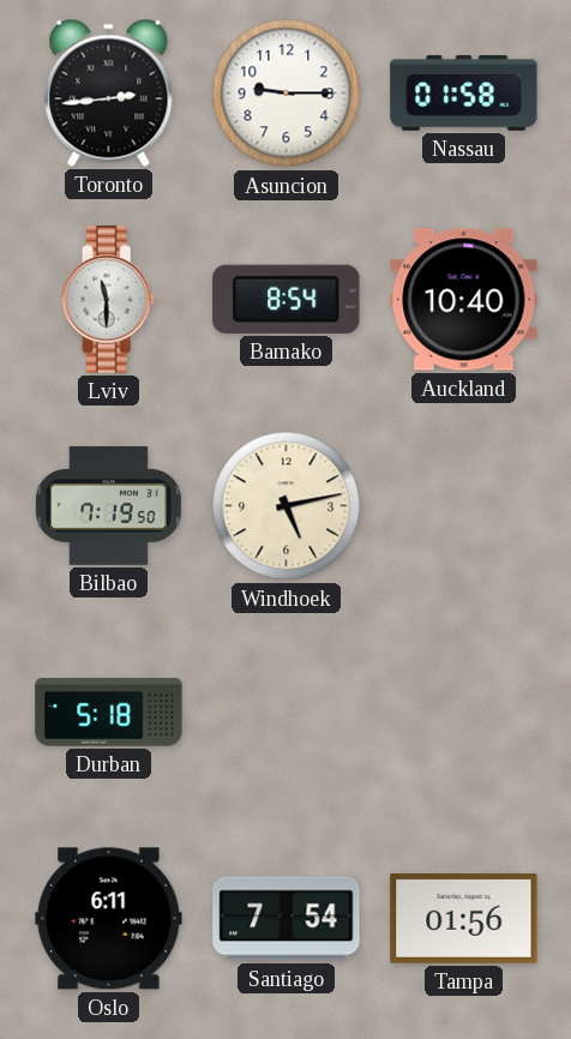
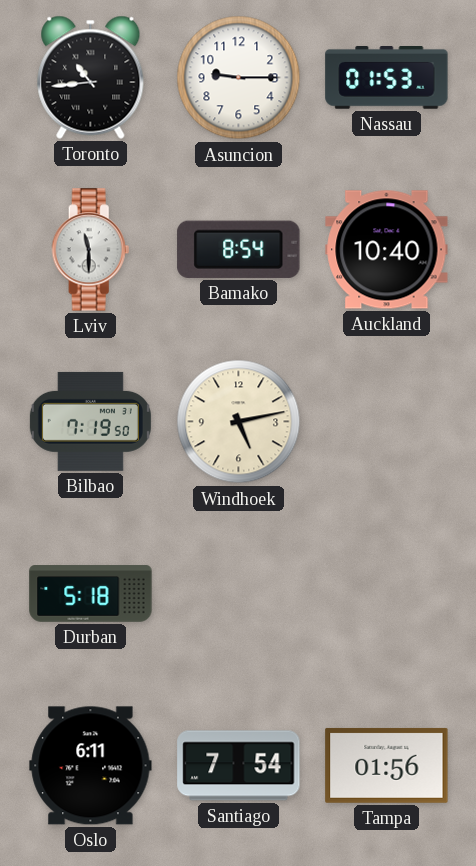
Toronto: 2:44 -> 10:44
Nassau: 01:58 -> 01:53
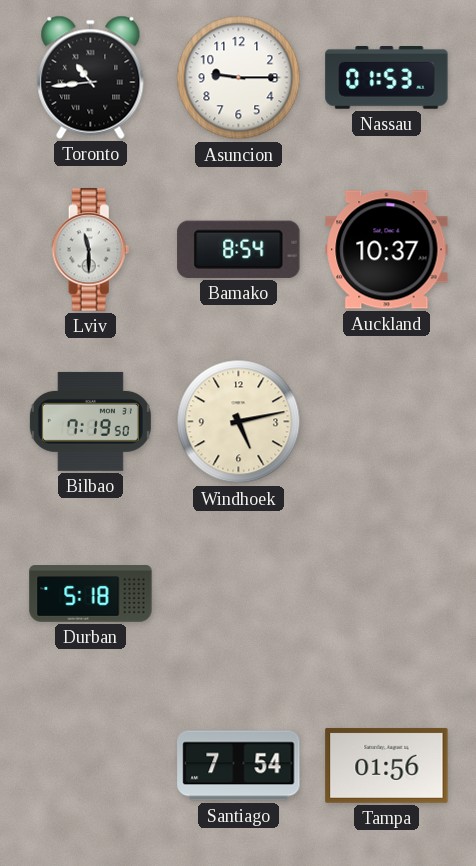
Auckland: 10:40 -> 10:37
Oslo: 6:11 -> none
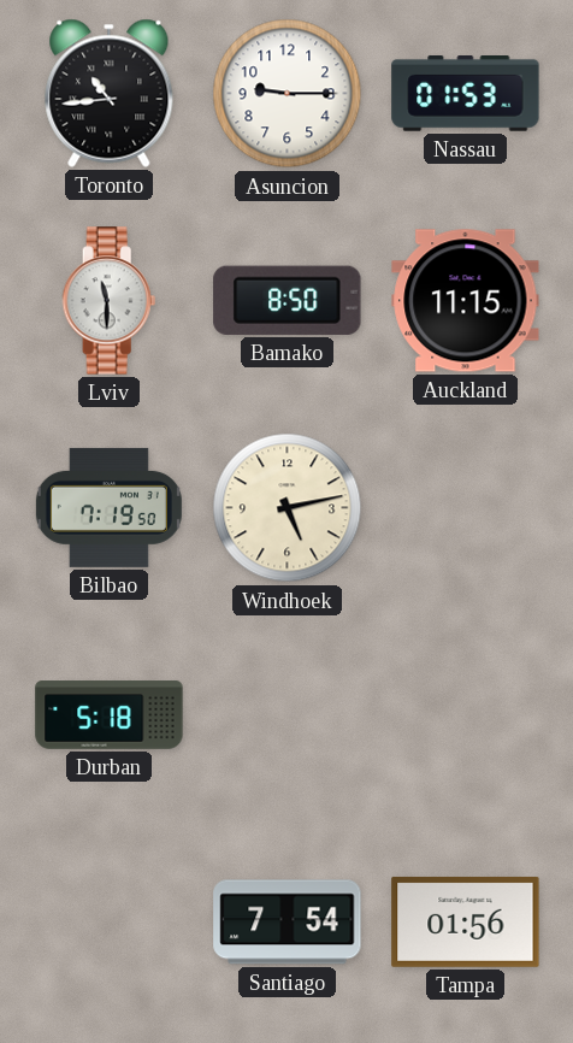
Bamako: 8:54 -> 8:50
Auckland: 10:37 -> 11:15
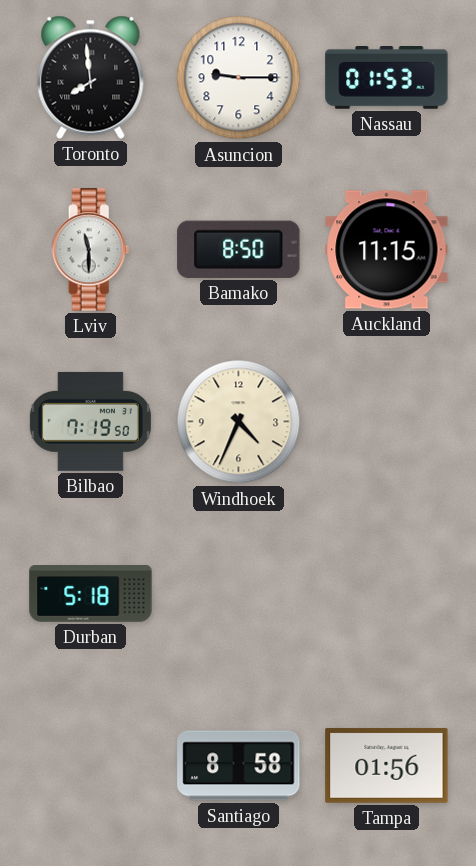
Toronto: 10:44 -> 7:59
Windhoek: 5:13 -> 4:34
Santiago: 7:54 -> 8:58
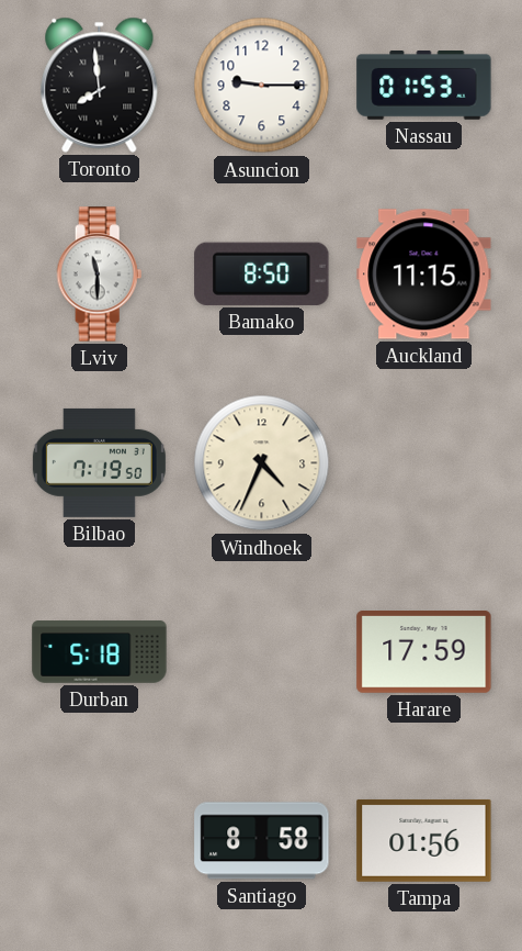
Harare: none -> 17:59
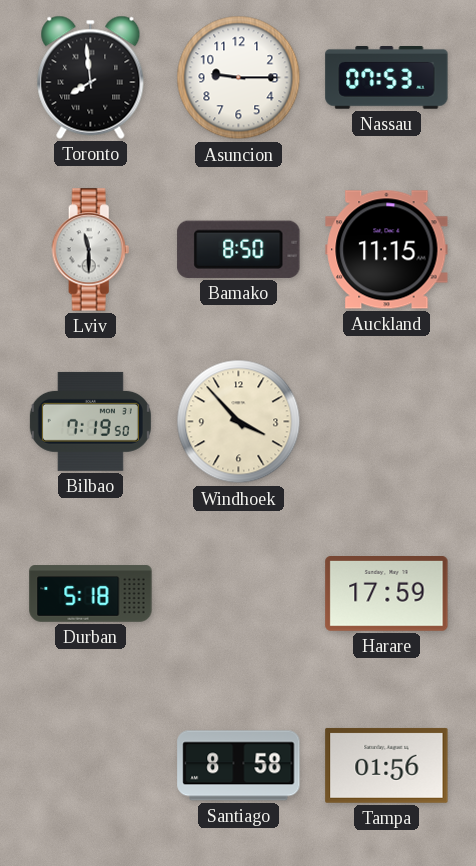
Nassau: 01:53 -> 07:53
Windhoek: 4:34 -> 3:53
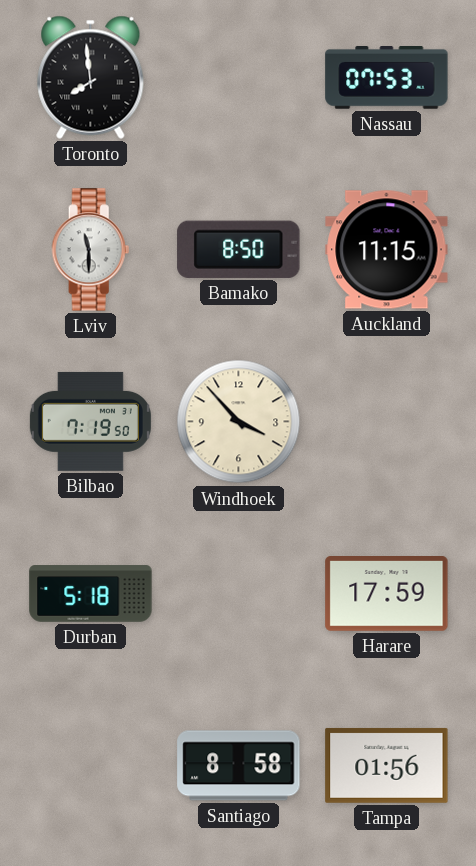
Asuncion: 9:15 -> none
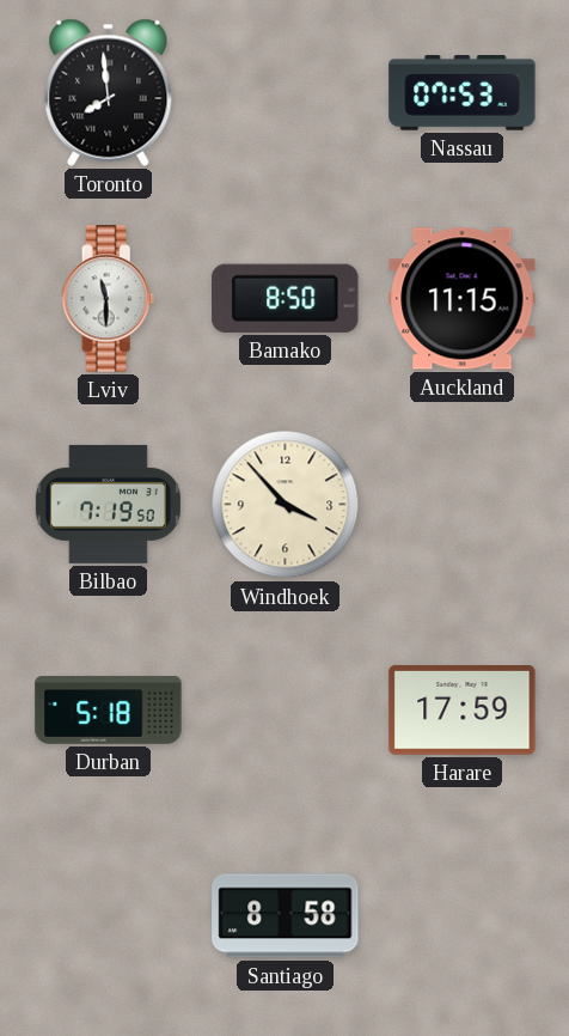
Tampa: 01:56 -> none
